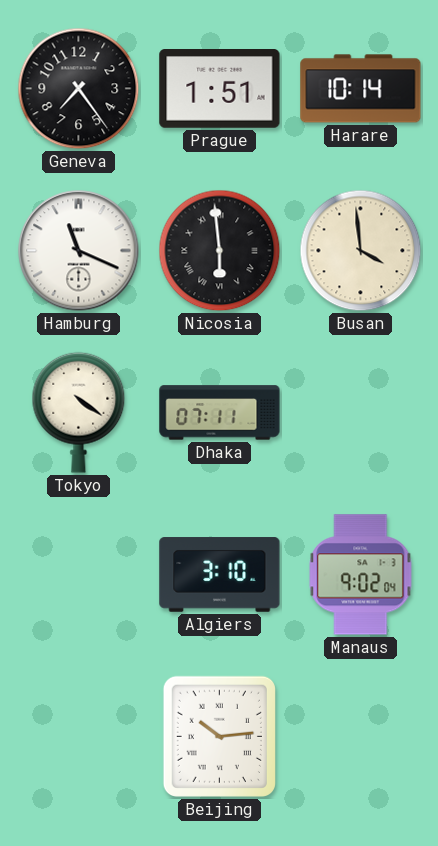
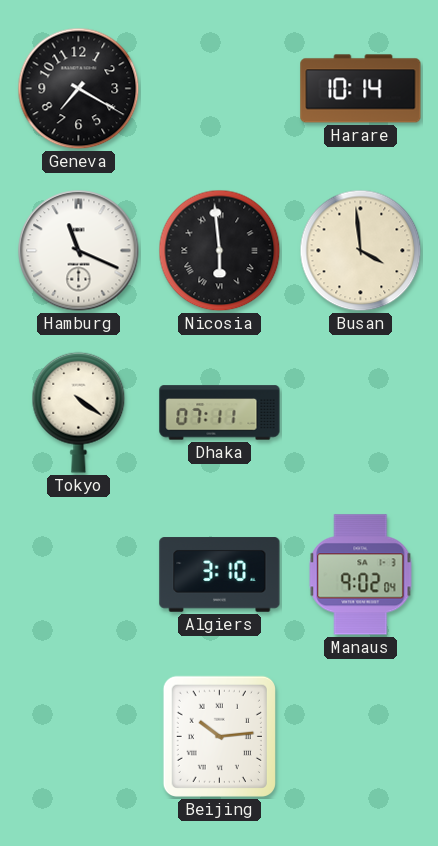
Geneva: 7:24 -> 7:20
Prague: 1:51 -> none
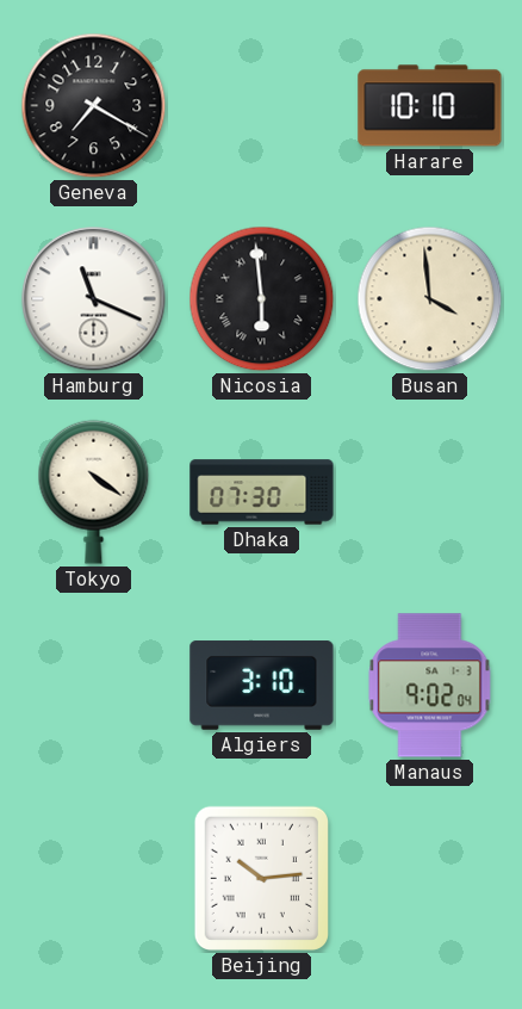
Harare: 10:14 -> 10:10
Dhaka: 07:11 -> 07:30
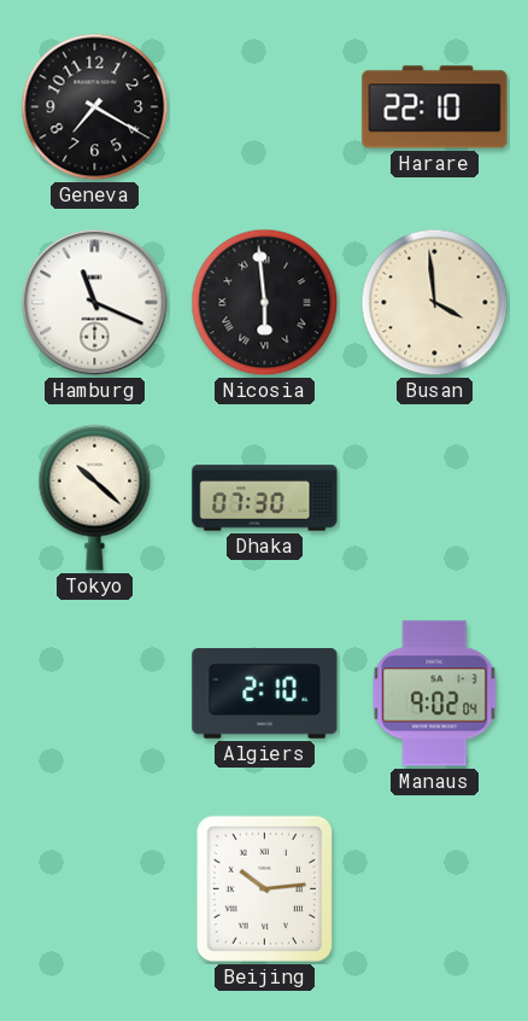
Harare: 10:10 -> 22:10
Tokyo: 4:21 -> 10:22
Algiers: 3:10 -> 2:10
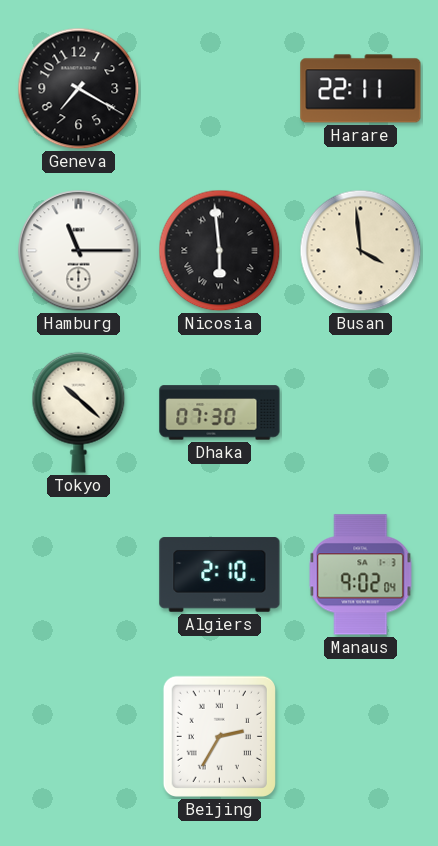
Harare: 22:10 -> 22:11
Hamburg: 11:19 -> 11:15
Beijing: 10:14 -> 2:35
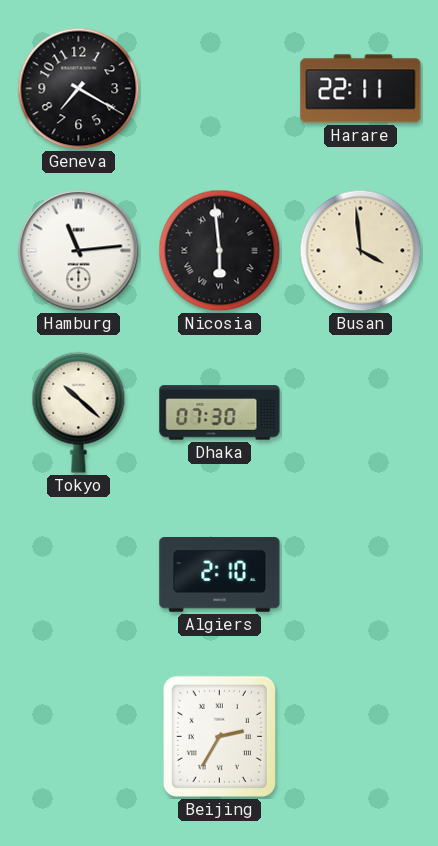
Hamburg: 11:15 -> 11:14
Manaus: 9:02 -> none
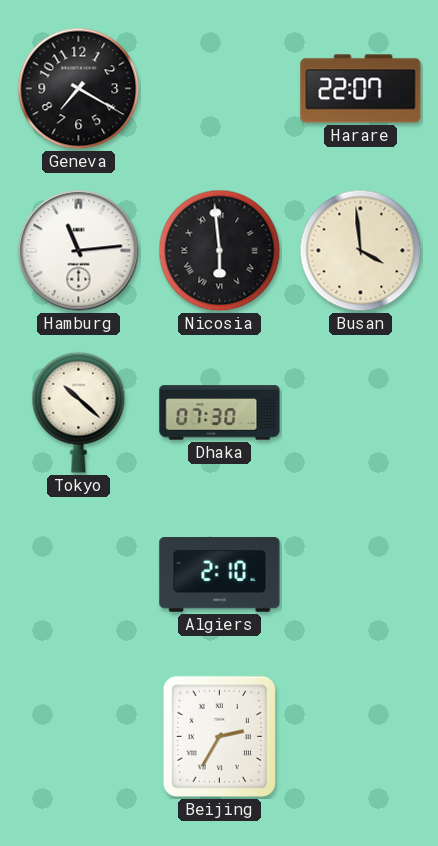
Harare: 22:11 -> 22:07
